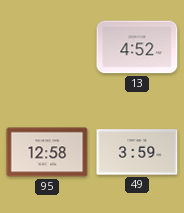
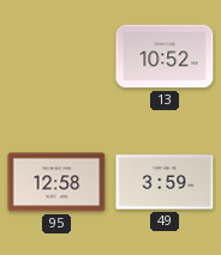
13: 4:52 -> 10:52
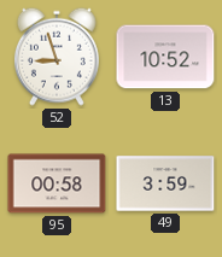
52: none -> 8:57
95: 12:58 -> 00:58
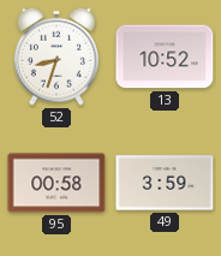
52: 8:57 -> 8:33
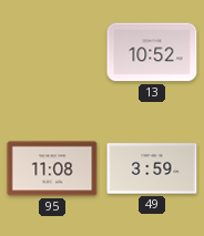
52: 8:33 -> none
95: 00:58 -> 11:08
